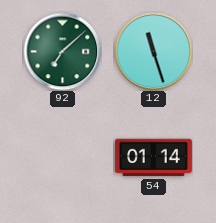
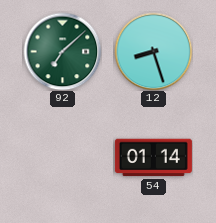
12: 11:27 -> 8:27
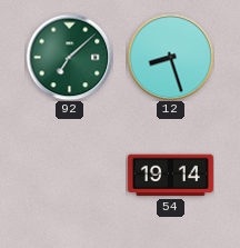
54: 01:14 -> 19:14
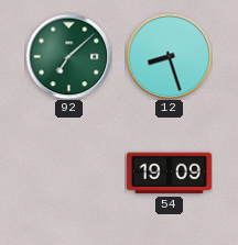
54: 19:14 -> 19:09
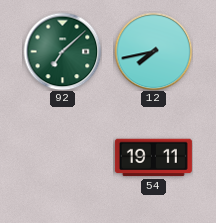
12: 8:27 -> 7:43
54: 19:09 -> 19:11
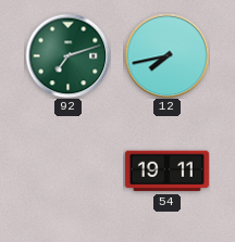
92: 7:08 -> 7:12
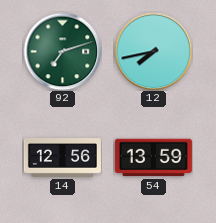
14: none -> 12:56
54: 19:11 -> 13:59
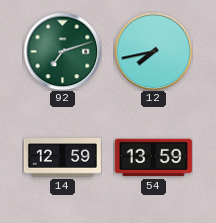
14: 12:56 -> 12:59
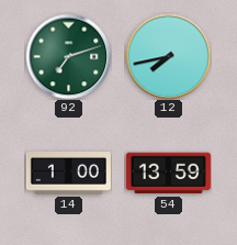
14: 12:59 -> 1:00
